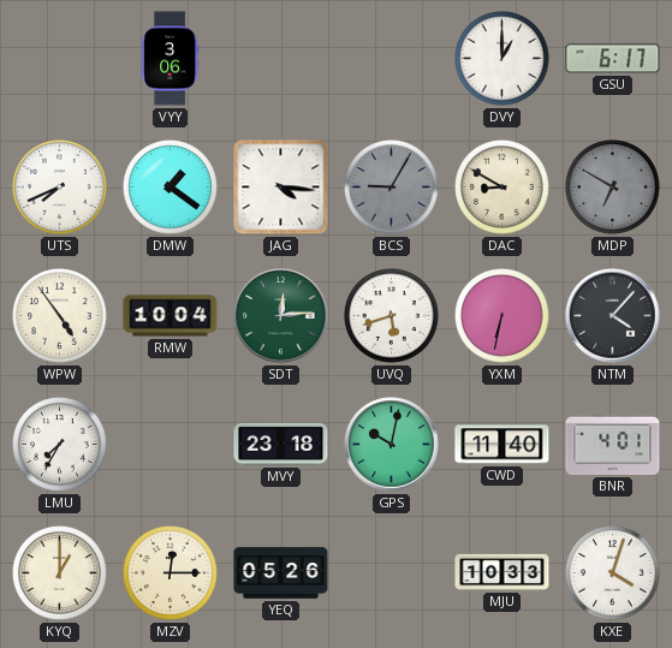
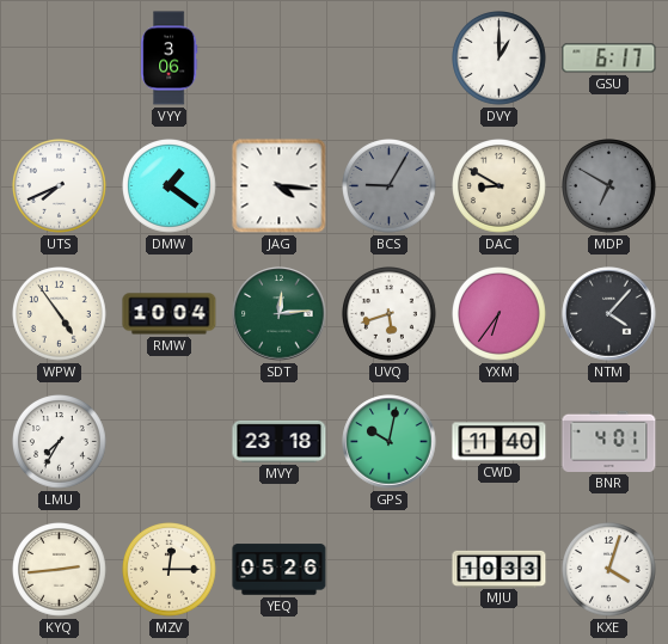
YXM: 6:32 -> 6:36
KYQ: 1:00 -> 2:44
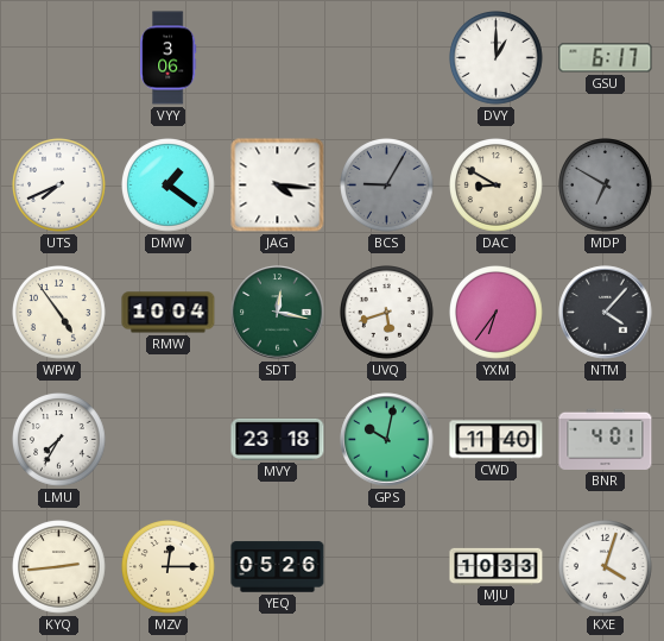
SDT: 12:14 -> 12:17
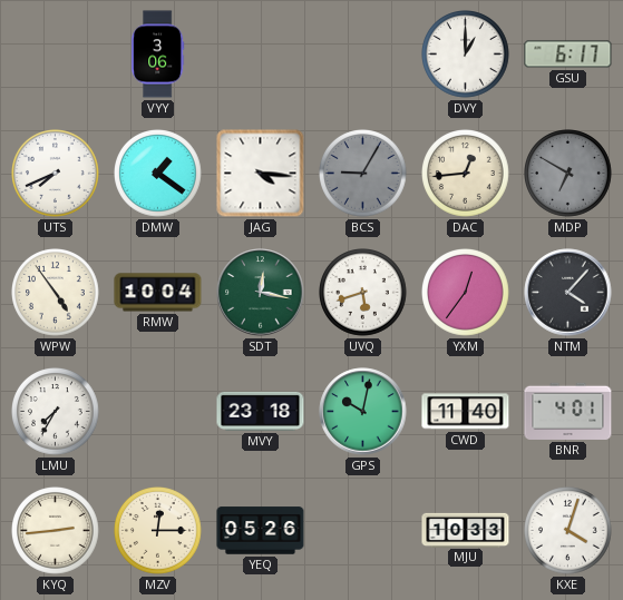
DAC: 8:50 -> 12:44
YXM: 6:36 -> 12:36
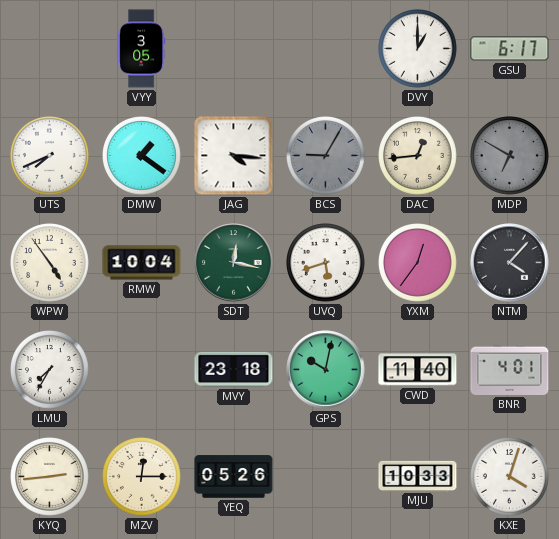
VYY: 3:06 -> 3:05
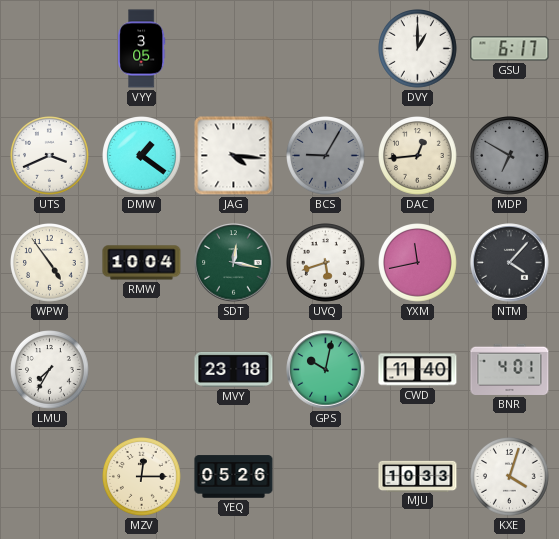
UTS: 7:41 -> 3:41
YXM: 12:36 -> 11:43
KYQ: 2:44 -> none
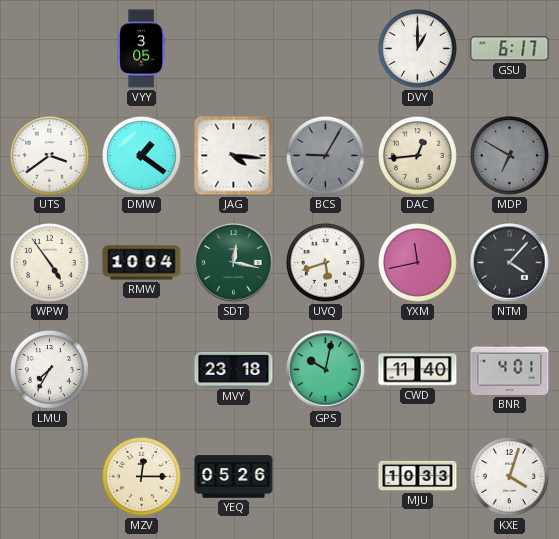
UTS: 3:41 -> 3:39
